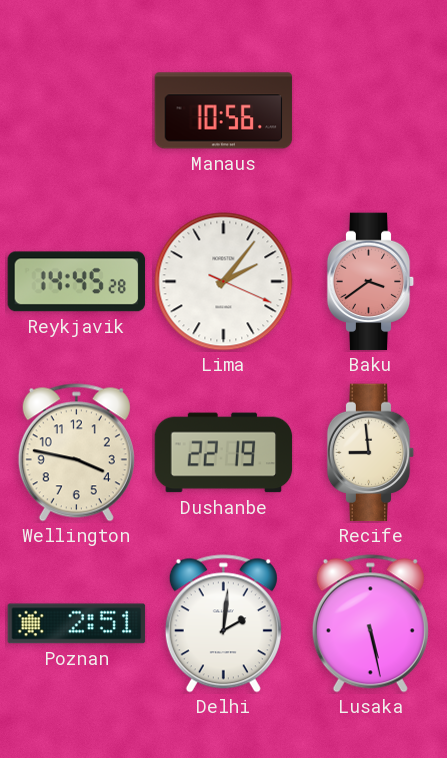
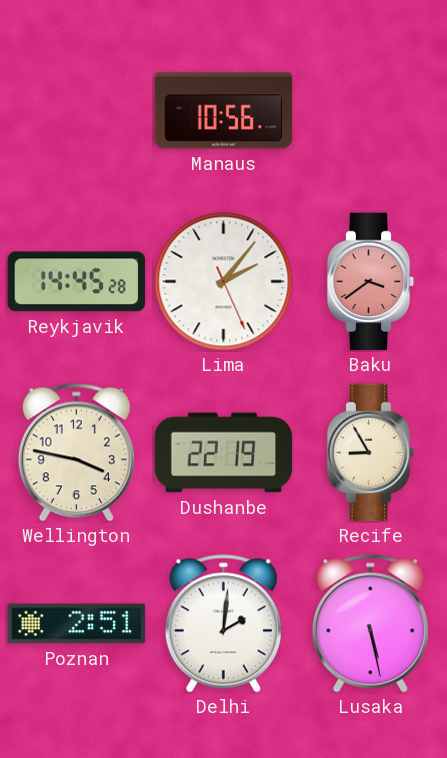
Lima: 2:06:19 -> 2:06:26
Recife: 8:59 -> 8:55
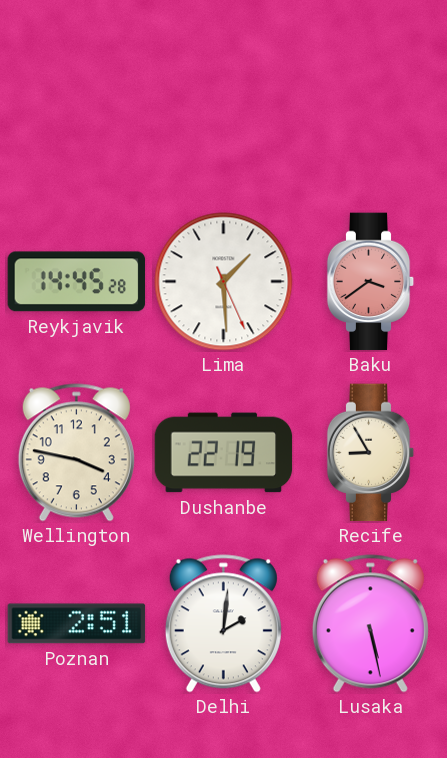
Manaus: 10:56 -> none
Lima: 2:06 -> 1:29
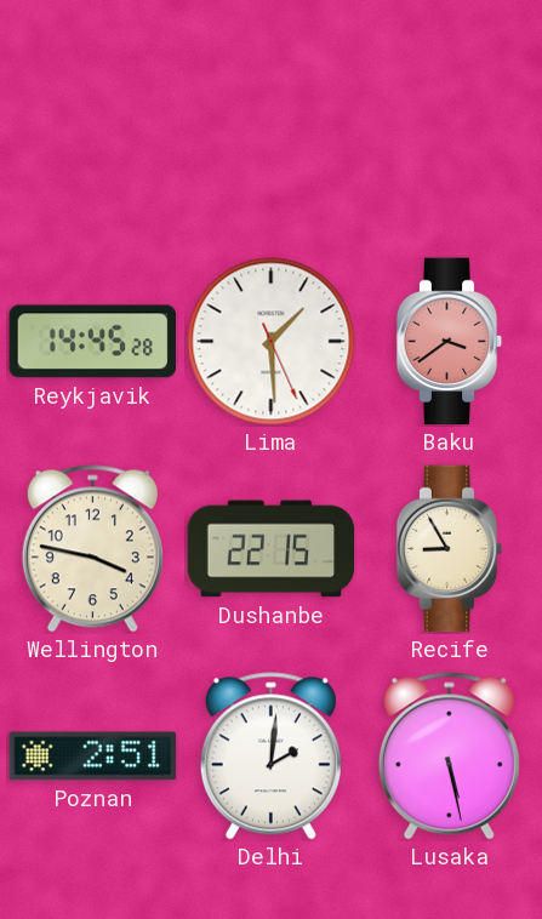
Dushanbe: 22:19 -> 22:15
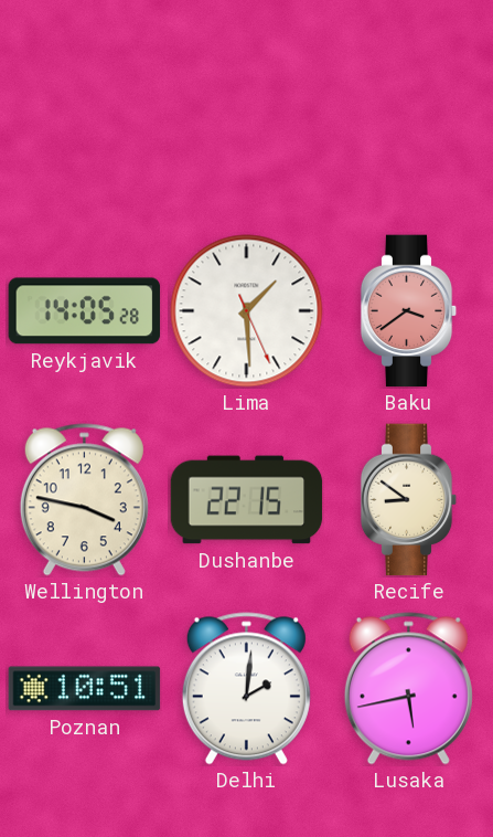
Reykjavik: 14:45 -> 14:05
Recife: 8:55 -> 8:51
Poznan: 2:51 -> 10:51
Lusaka: 5:28 -> 5:43
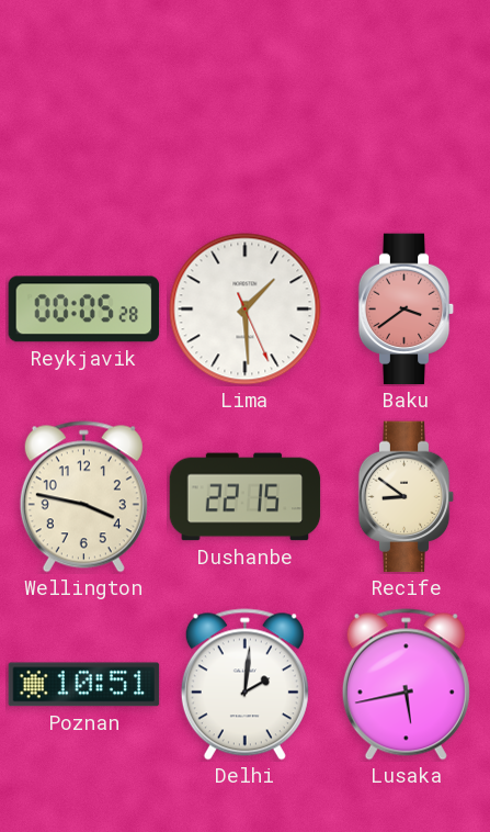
Reykjavik: 14:05 -> 00:05
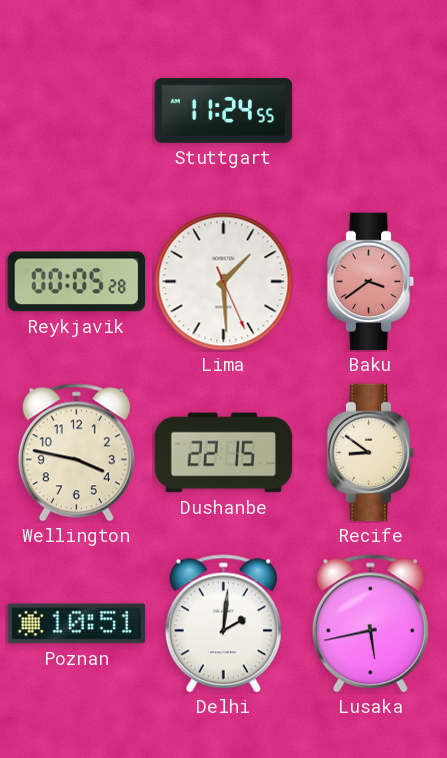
Stuttgart: none -> 11:24
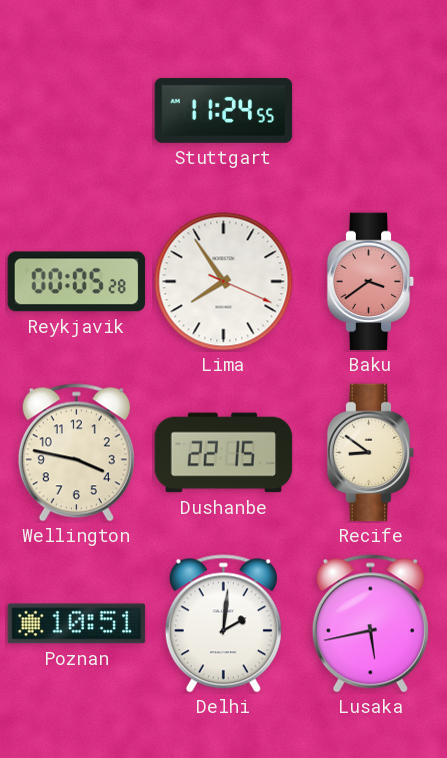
Lima: 1:29 -> 7:54
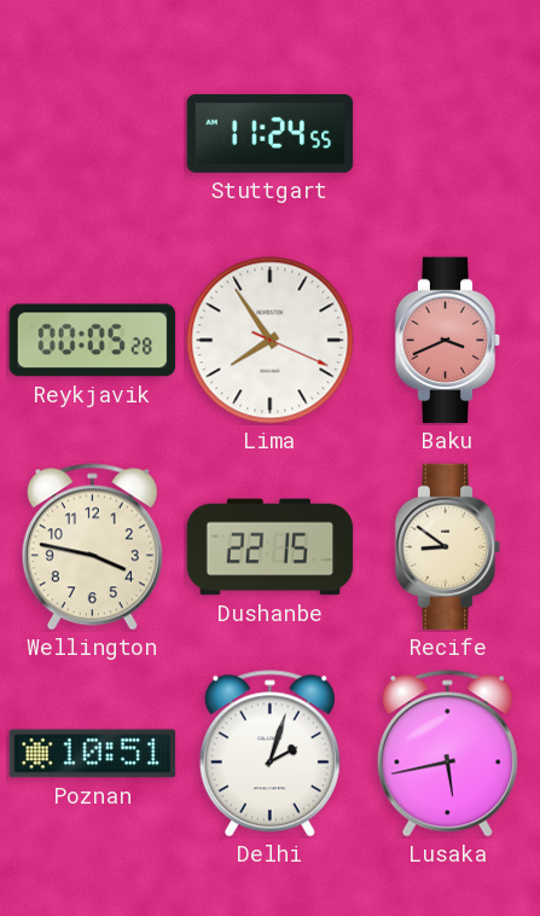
Baku: 3:39 -> 3:41
Delhi: 2:01 -> 2:03
